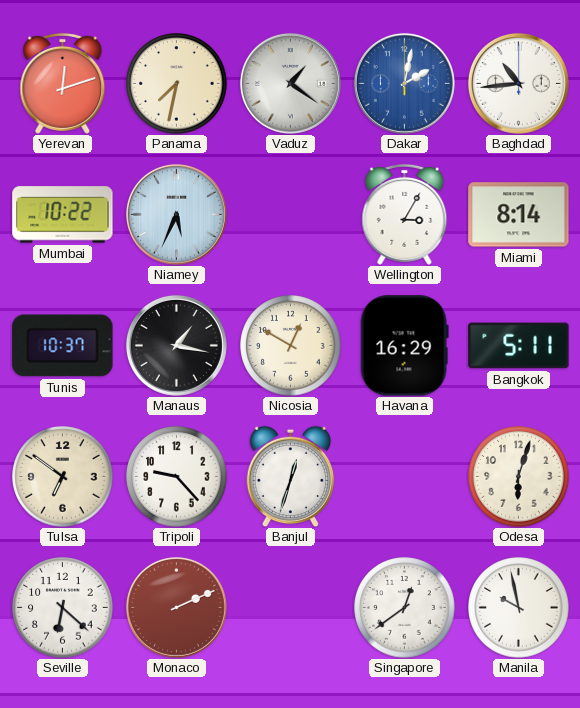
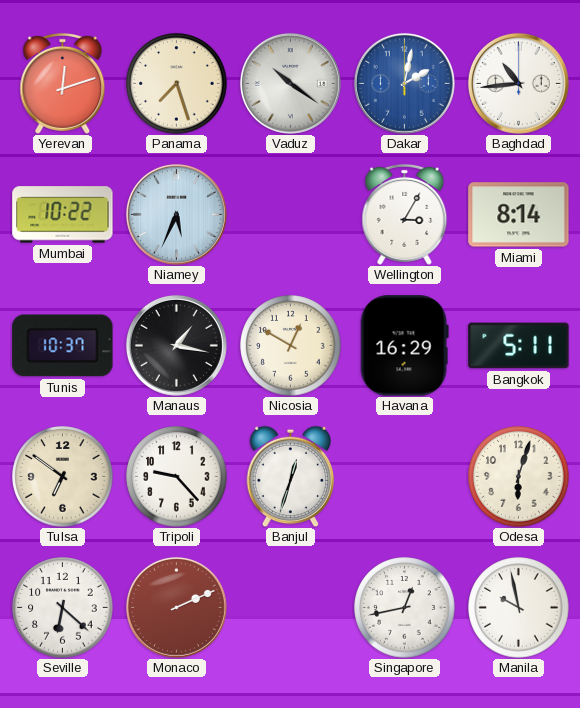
Panama: 7:32 -> 7:27
Vaduz: 1:21 -> 10:21
Singapore: 12:39 -> 12:43
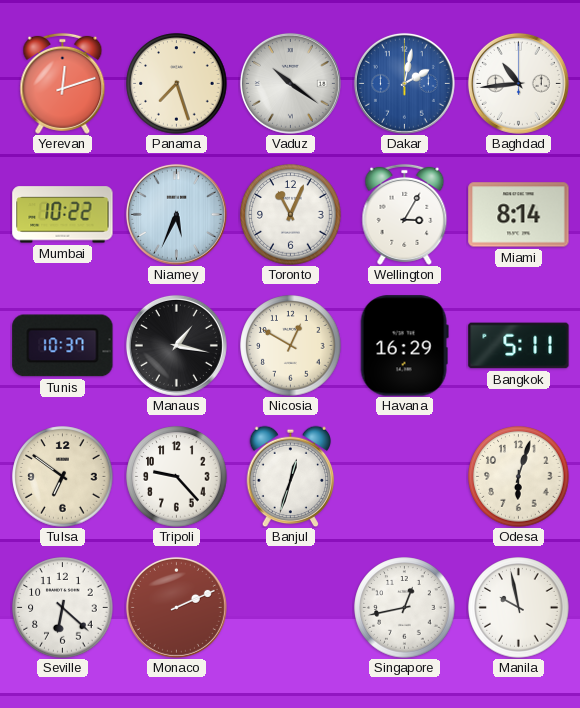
Toronto: none -> 11:04
